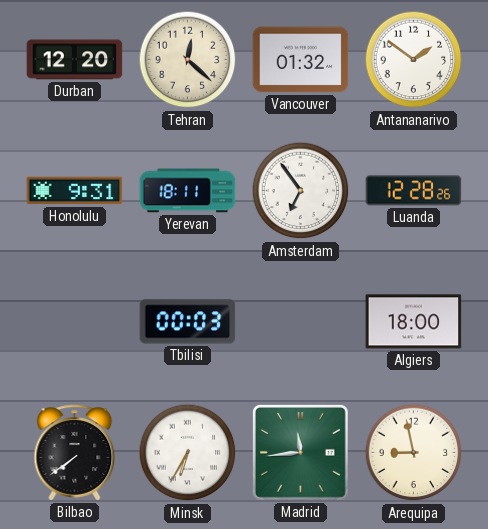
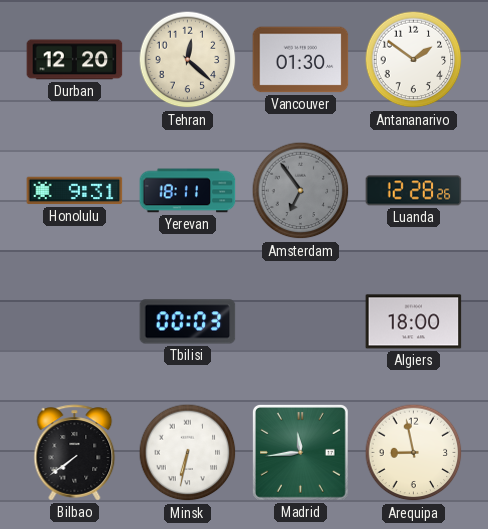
Vancouver: 01:32 -> 01:30
Amsterdam dial: white -> grey
Minsk: 6:35 -> 6:32
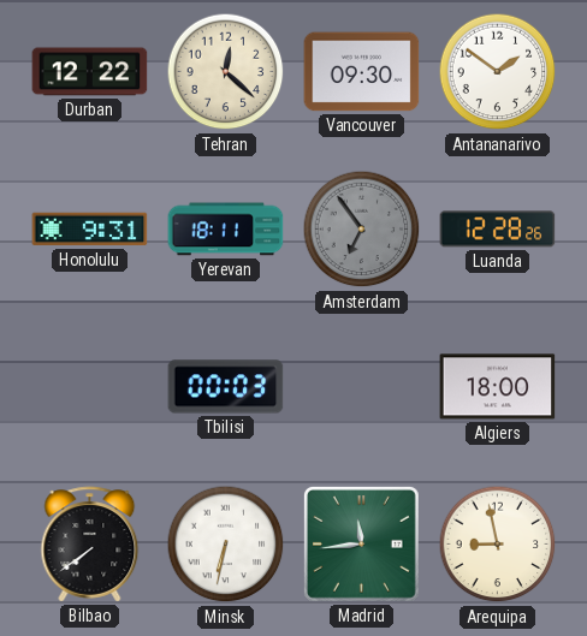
Durban: 12:20 -> 12:22
Vancouver: 01:30 -> 09:30
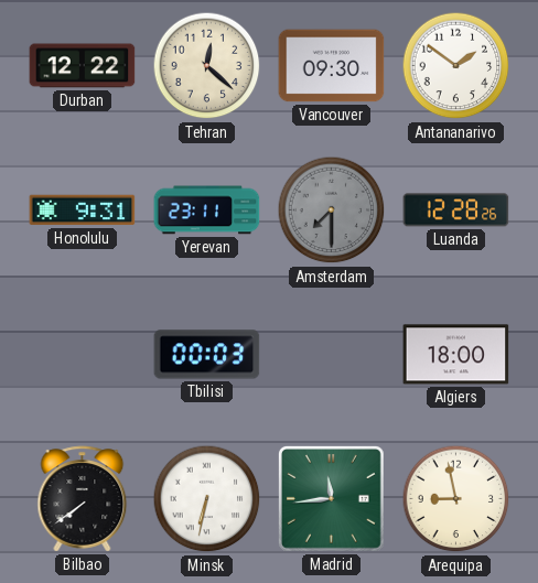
Yerevan: 18:11 -> 23:11
Amsterdam: 6:54 -> 7:30
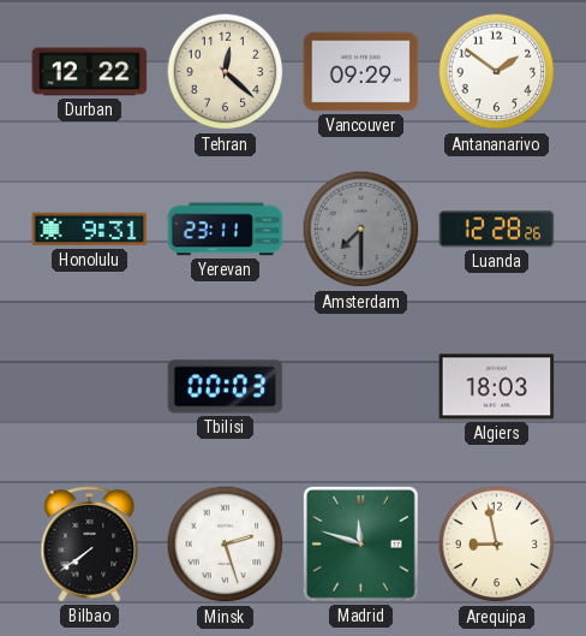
Vancouver: 09:30 -> 09:29
Algiers: 18:00 -> 18:03
Minsk: 6:32 -> 2:27
Madrid: 11:44 -> 11:48
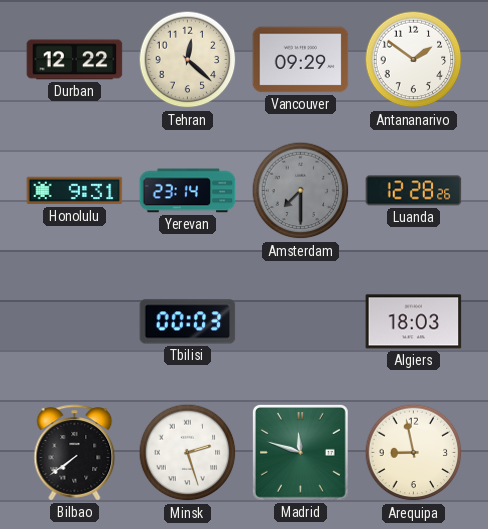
Yerevan: 23:11 -> 23:14
